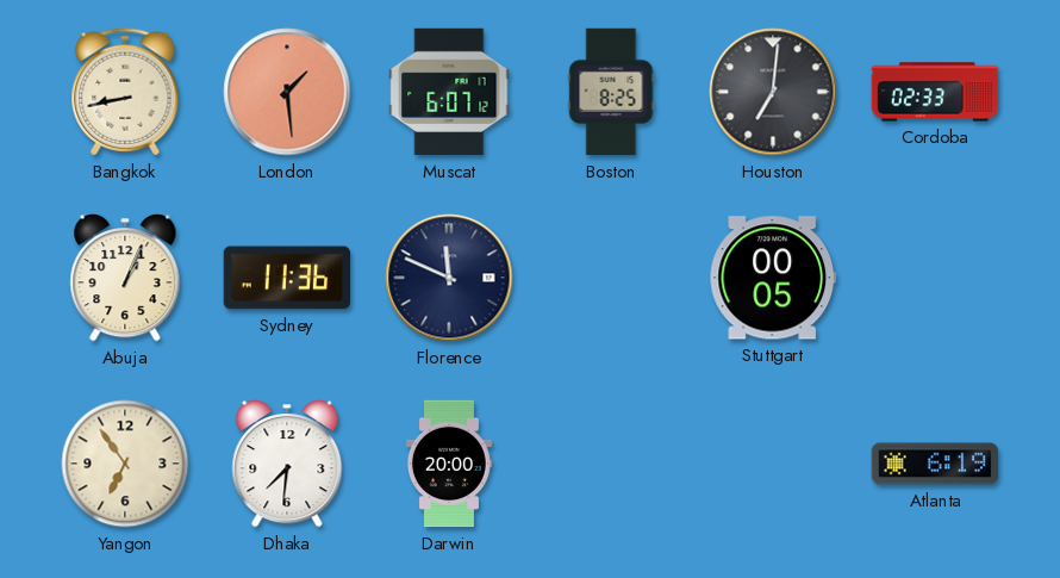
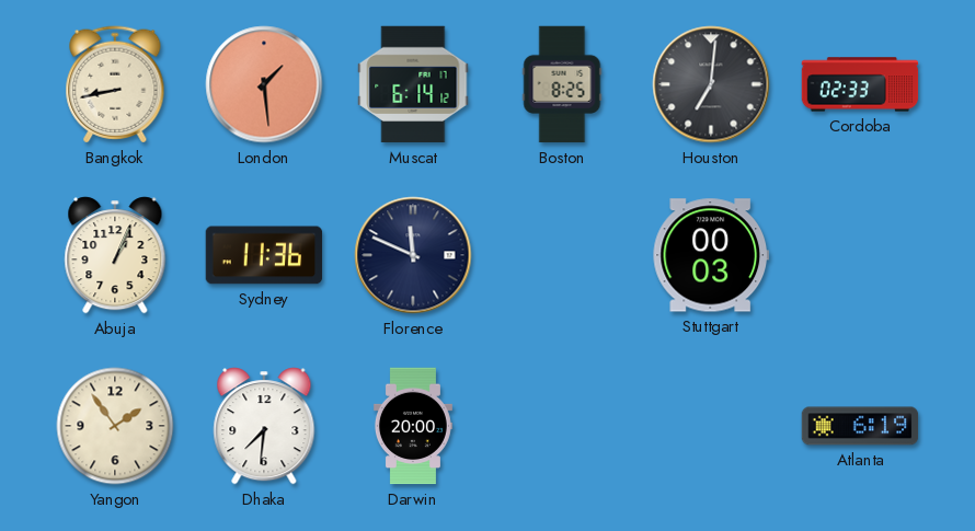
Muscat: 6:07 -> 6:14
Stuttgart: 00:05 -> 00:03
Yangon: 6:54 -> 1:54
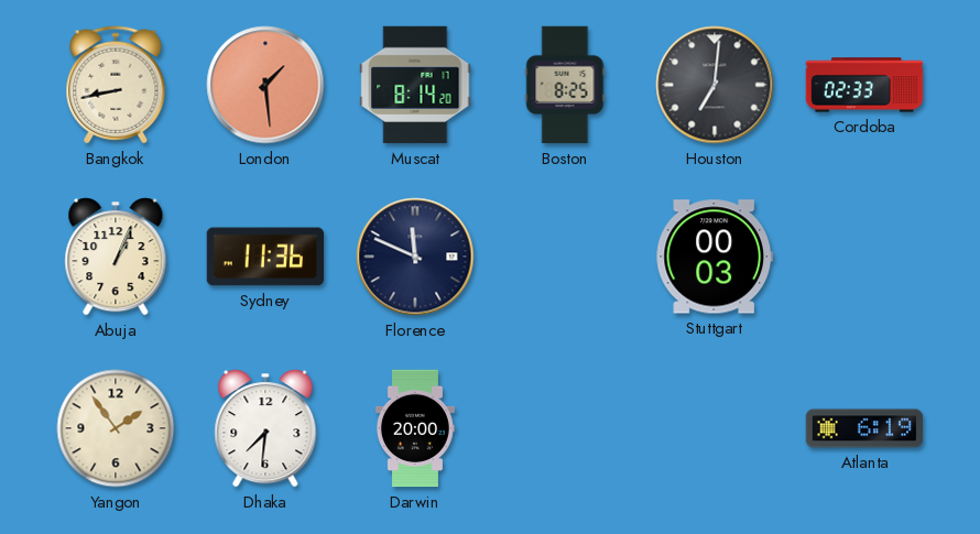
Muscat: 6:14 -> 8:14
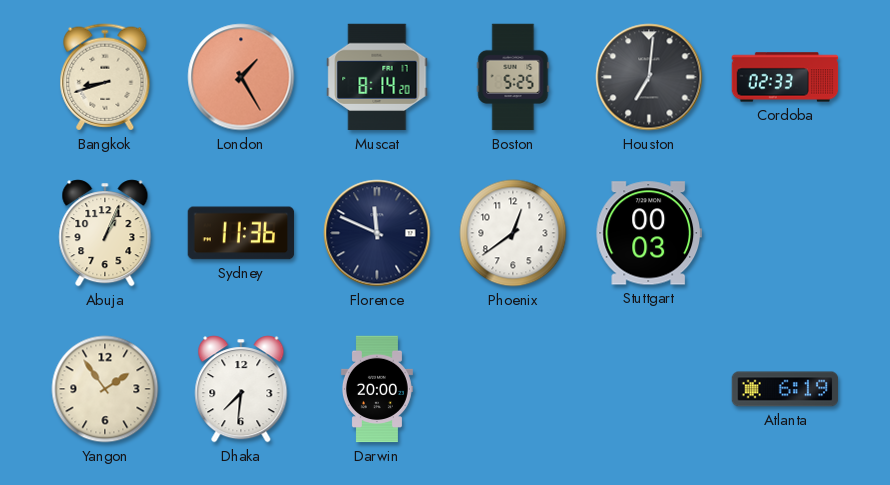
Bangkok: 8:43 -> 8:42
London: 1:29 -> 1:25
Boston: 8:25 -> 5:25
Phoenix: none -> 12:39
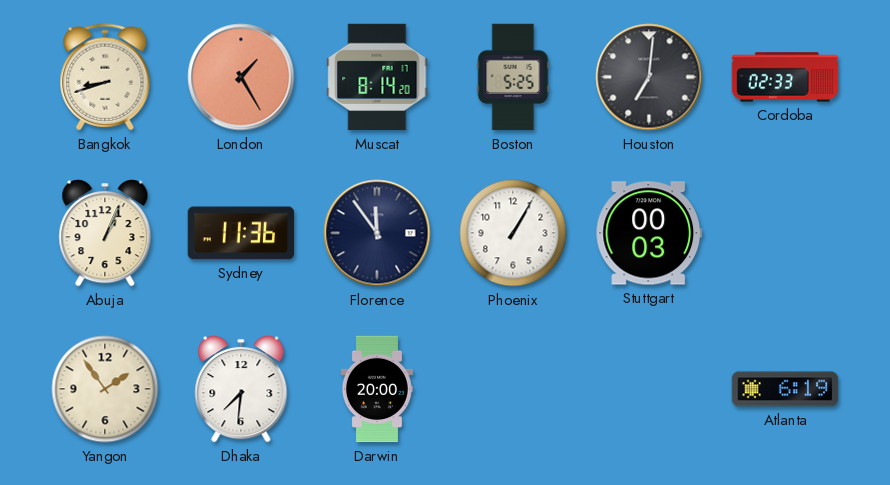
Florence: 11:49 -> 11:54
Phoenix: 12:39 -> 1:05
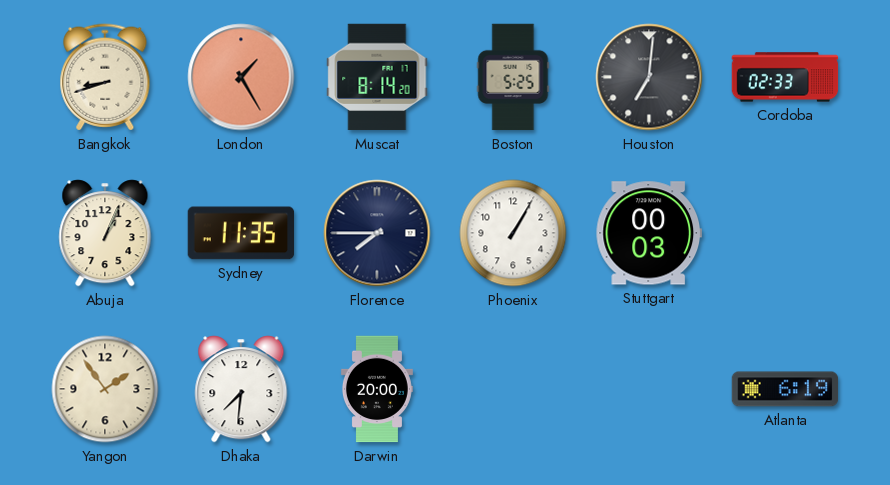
Sydney: 11:36 -> 11:35
Florence: 11:54 -> 7:45
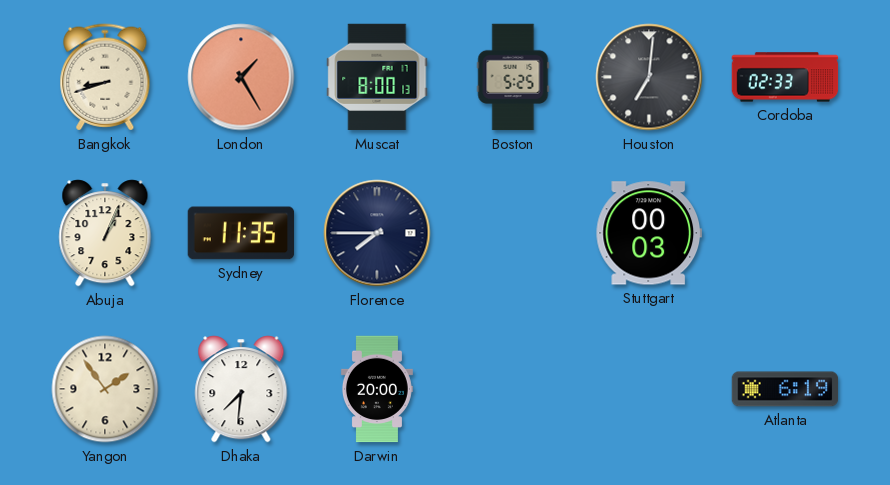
Muscat: 8:14 -> 8:00
Phoenix: 1:05 -> none
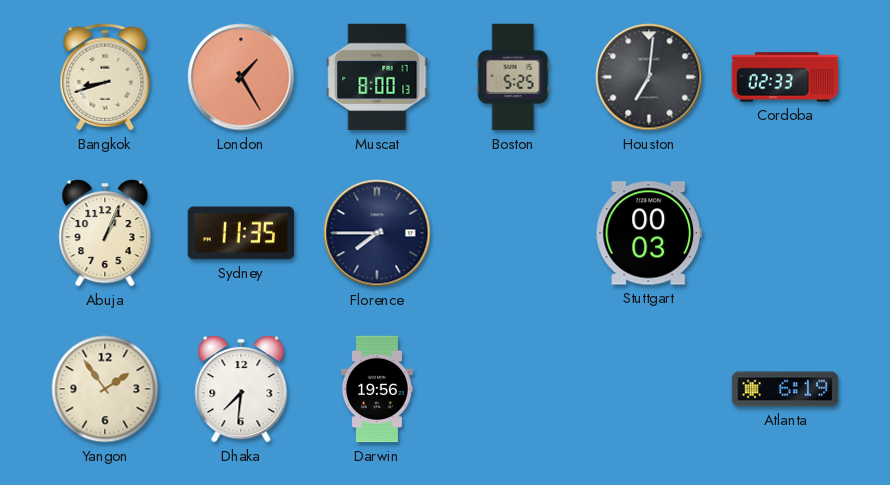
Darwin: 20:00 -> 19:56
